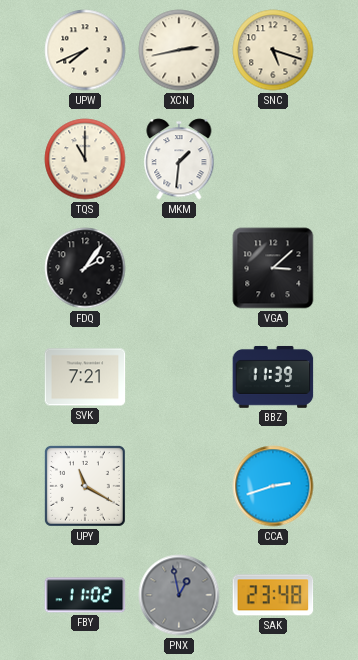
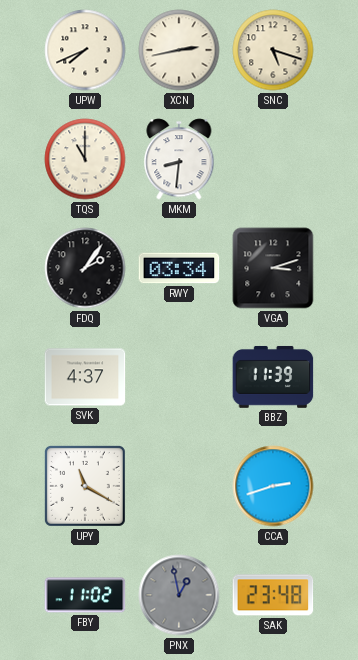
MKM: 1:31 -> 8:31
RWY: none -> 03:34
VGA: 3:08 -> 3:12
SVK: 7:21 -> 4:37
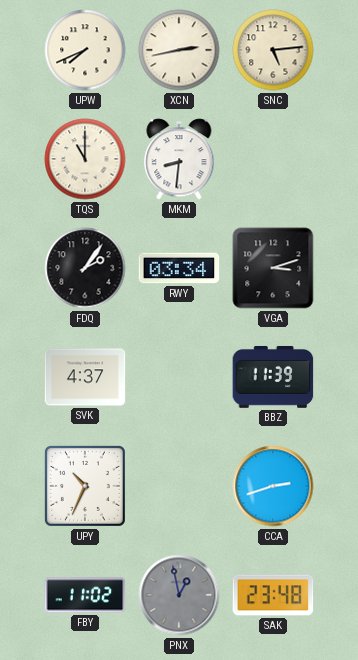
SNC: 5:18 -> 5:14
UPY: 11:20 -> 10:34
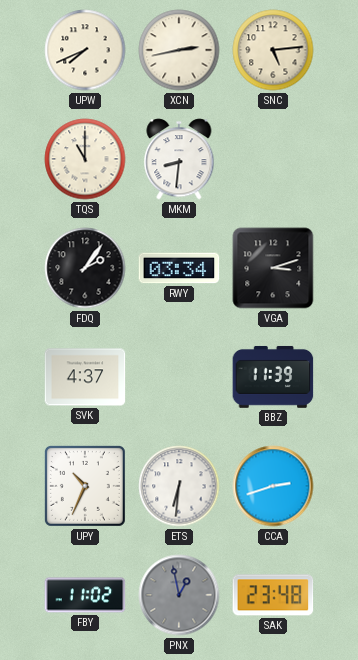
ETS: none -> 6:31
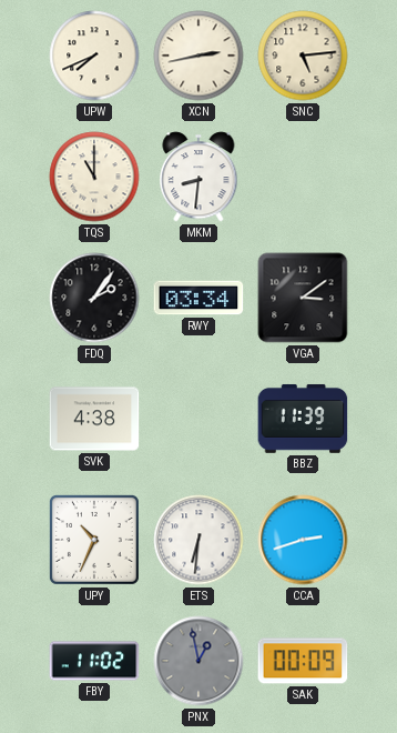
VGA: 3:12 -> 3:09
SVK: 4:37 -> 4:38
SAK: 23:48 -> 00:09
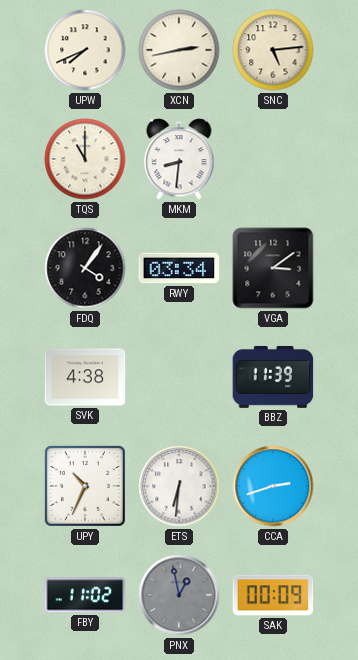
FDQ: 2:06 -> 4:06
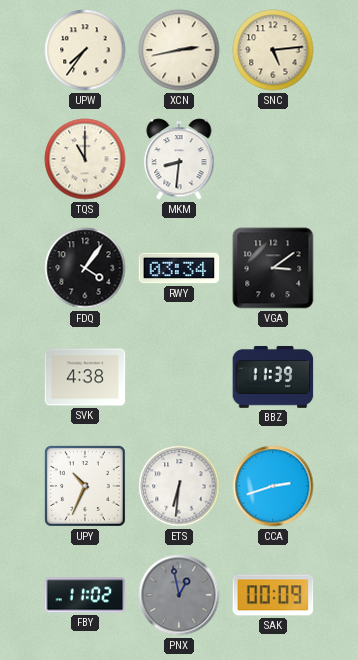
UPW: 7:41 -> 7:36
